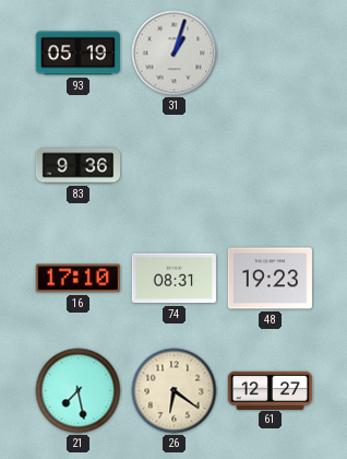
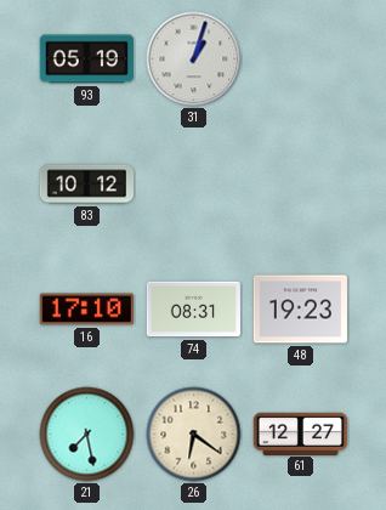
83: 9:36 -> 10:12
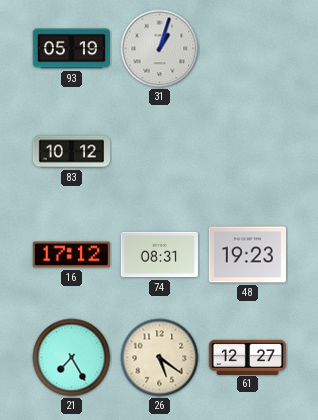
16: 17:10 -> 17:12
21: 7:28 -> 7:25
26: 6:21 -> 5:21
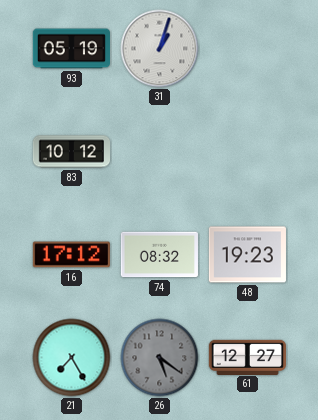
74: 08:31 -> 08:32
26 dial: cream -> grey
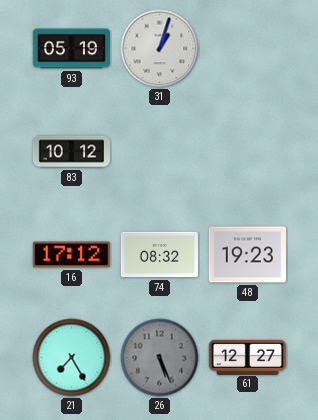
26: 5:21 -> 5:26
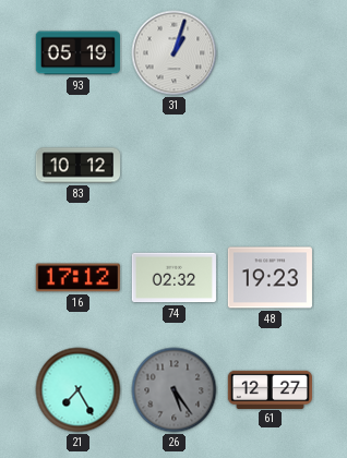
74: 08:32 -> 02:32
26: 5:26 -> 5:24
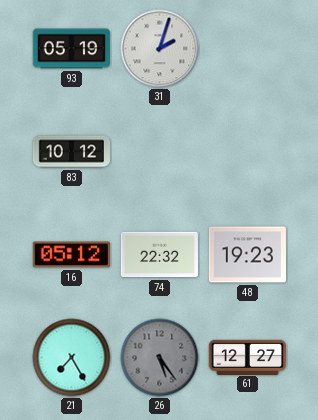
31: 1:03 -> 2:03
16: 17:12 -> 05:12
74: 02:32 -> 22:32
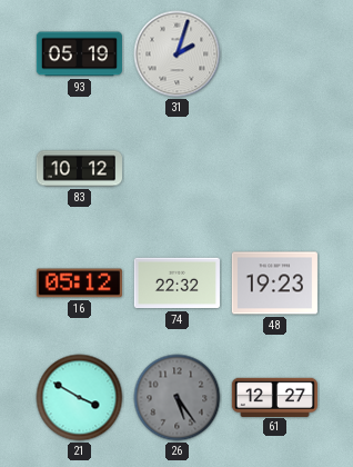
21: 7:25 -> 3:50
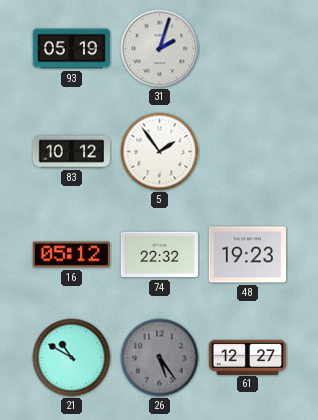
5: none -> 1:54
21: 3:50 -> 10:50
